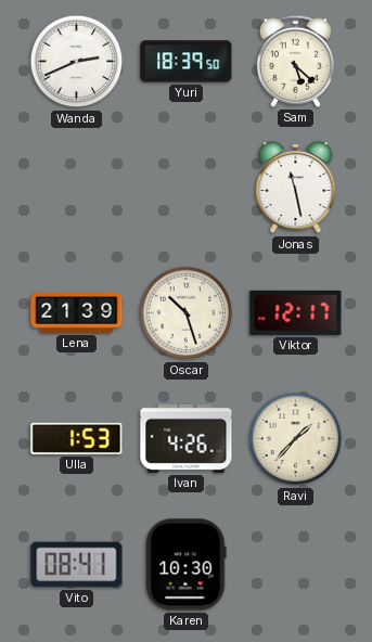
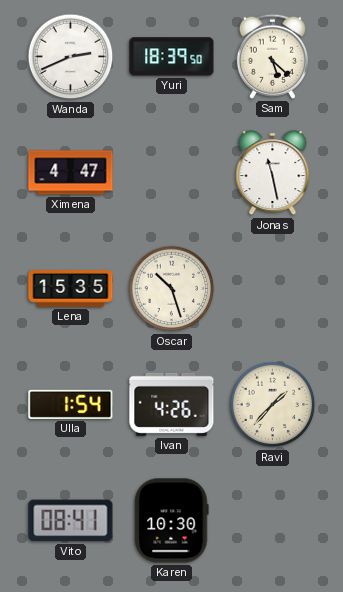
Ximena: none -> 4:47
Lena: 21:39 -> 15:35
Viktor: 12:17 -> none
Ulla: 1:53 -> 1:54
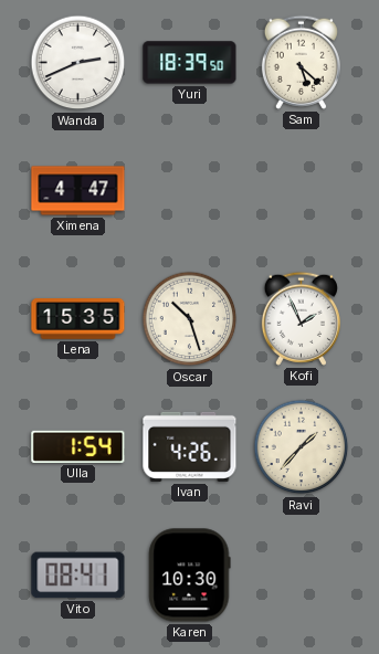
Jonas: 11:28 -> none
Kofi: none -> 1:56
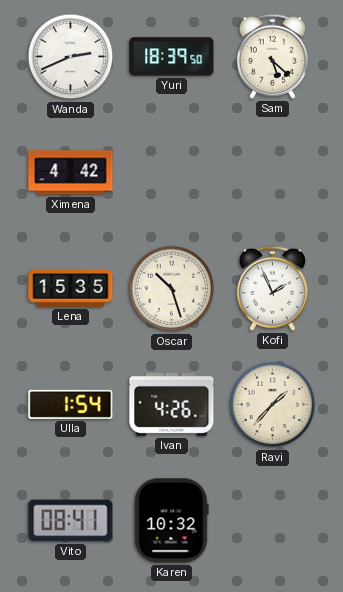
Ximena: 4:47 -> 4:42
Karen: 10:30 -> 10:32
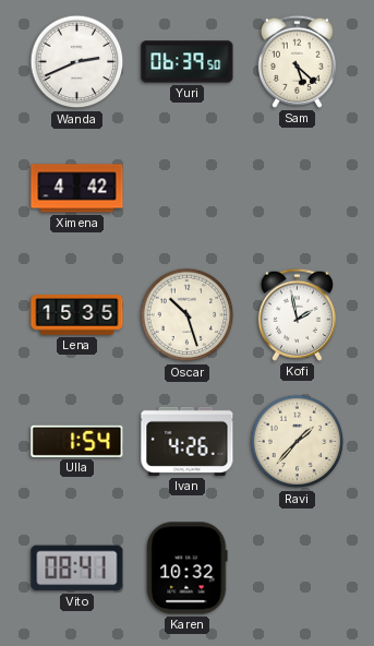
Yuri: 18:39 -> 06:39
Kofi: 1:56 -> 1:58
